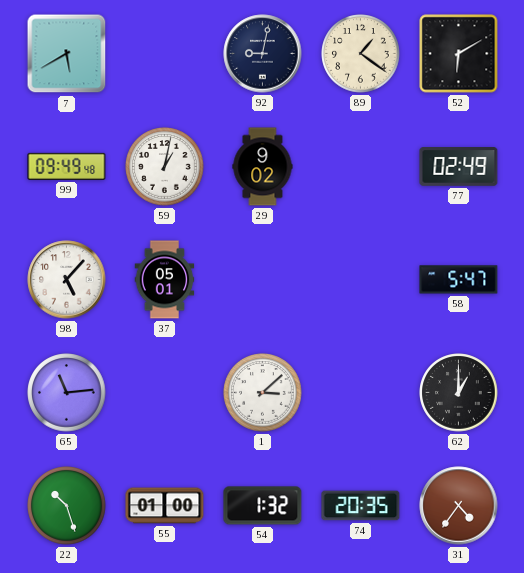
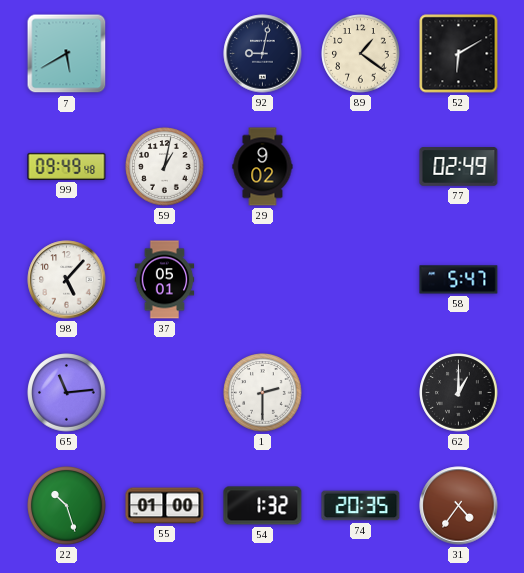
1: 3:08 -> 2:30
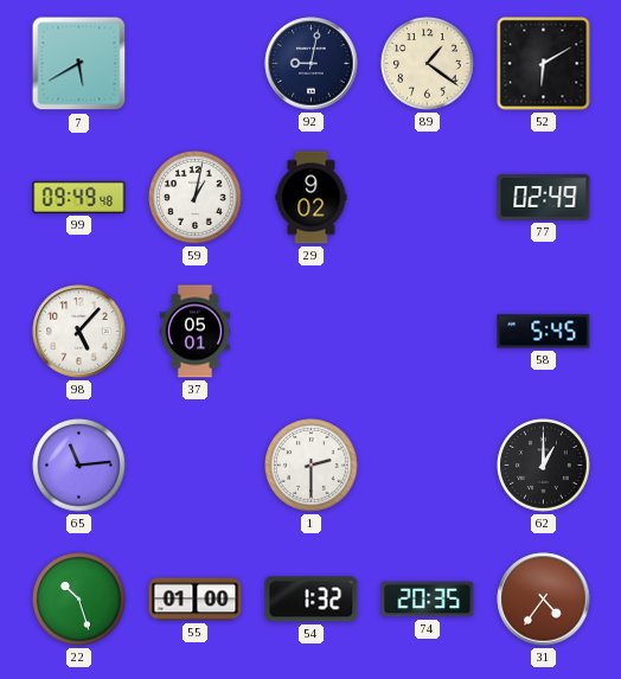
58: 5:47 -> 5:45
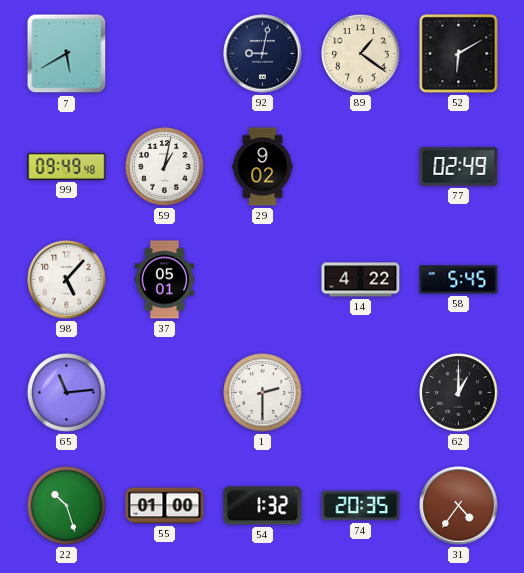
14: none -> 4:22
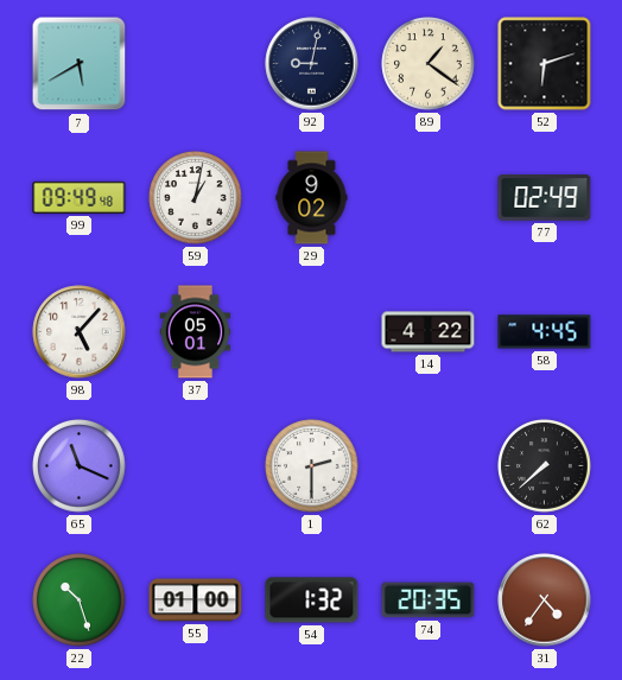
52: 6:10 -> 6:12
58: 5:45 -> 4:45
65: 11:14 -> 11:19
62: 1:00 -> 7:38
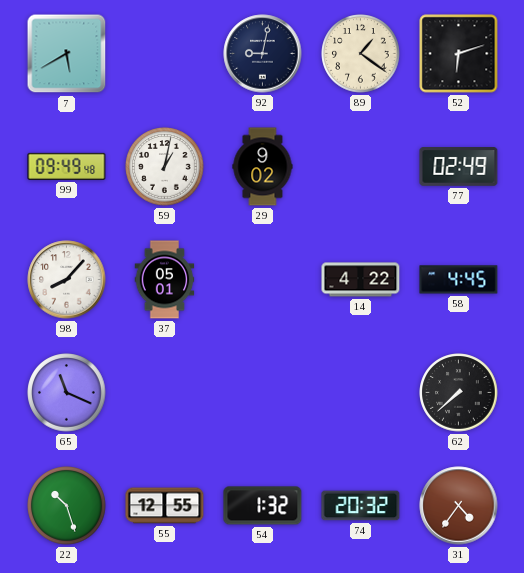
98: 5:07 -> 8:07
1: 2:30 -> none
55: 01:00 -> 12:55
74: 20:35 -> 20:32
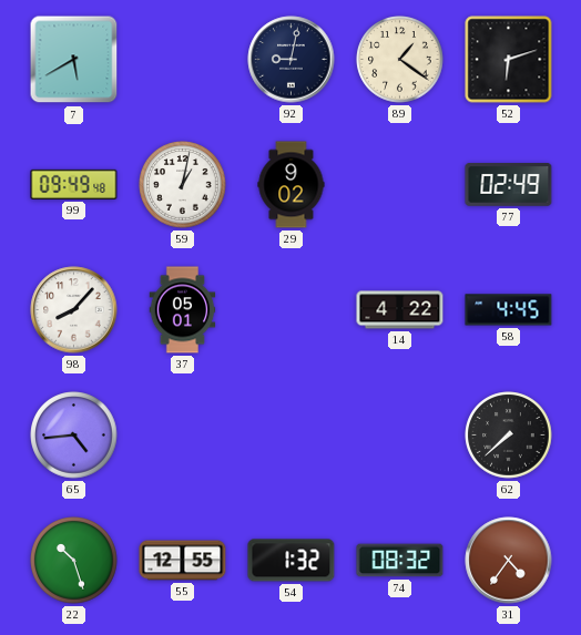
65: 11:19 -> 4:44
74: 20:32 -> 08:32
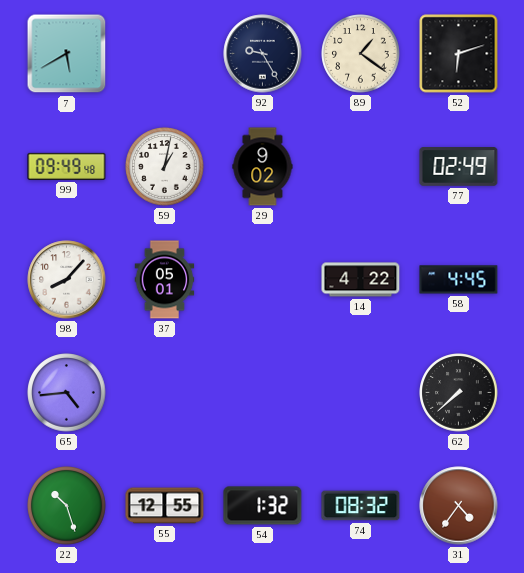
92: 9:02 -> 9:25
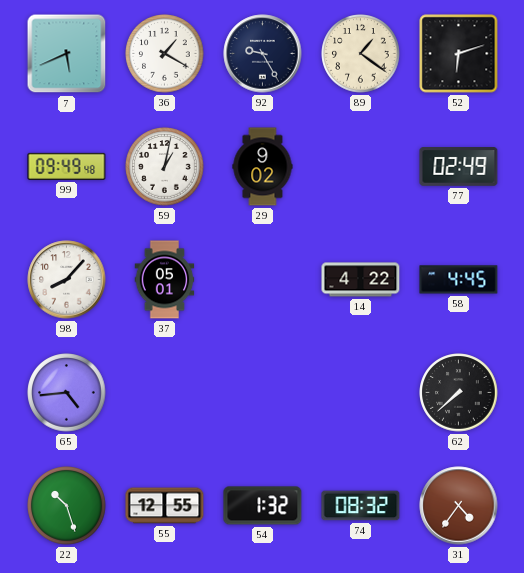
7: 5:40 -> 5:41
36: none -> 1:20
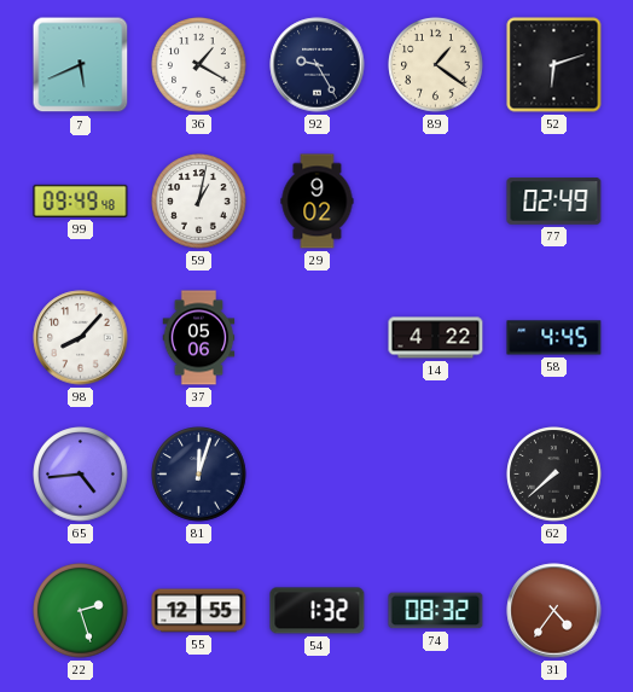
37: 05:01 -> 05:06
81: none -> 12:03
22: 10:27 -> 2:27
